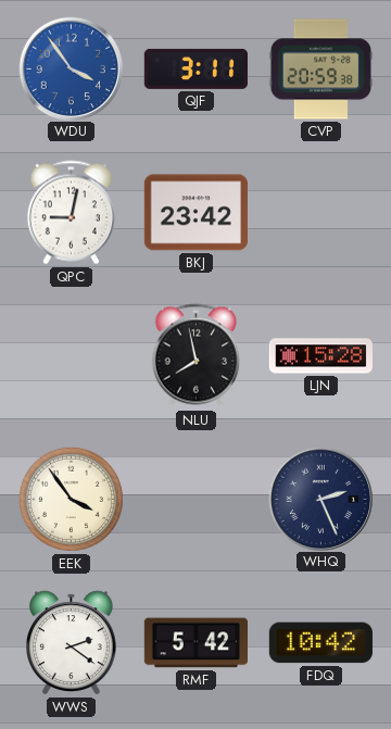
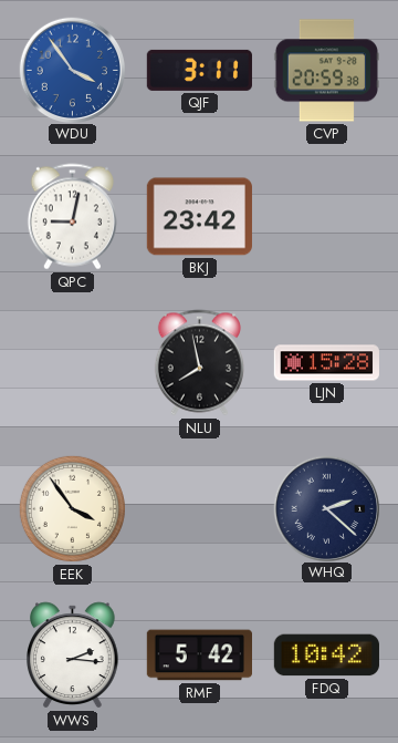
WHQ: 2:26 -> 2:22
WWS: 2:21 -> 2:16
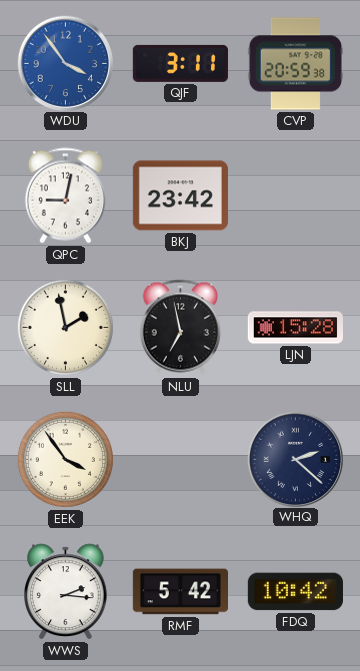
SLL: none -> 1:58
NLU: 7:58 -> 6:58
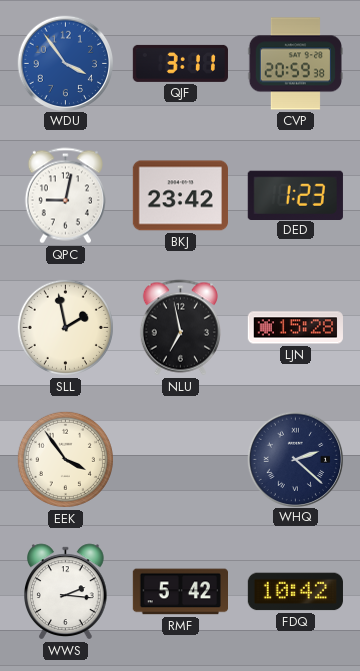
DED: none -> 1:23
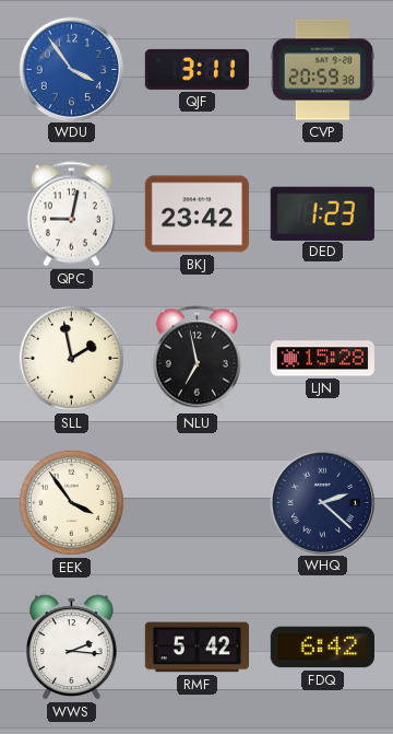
FDQ: 10:42 -> 6:42
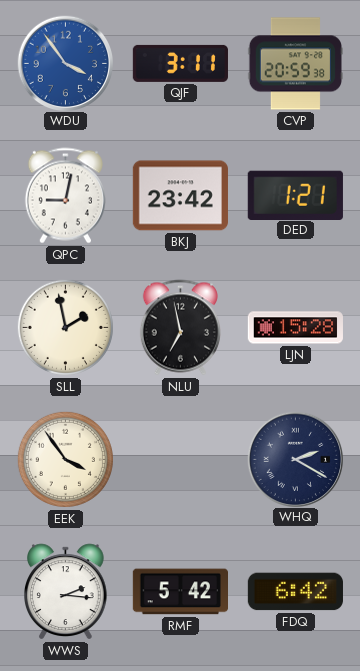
DED: 1:23 -> 1:21
WHQ: 2:22 -> 2:20
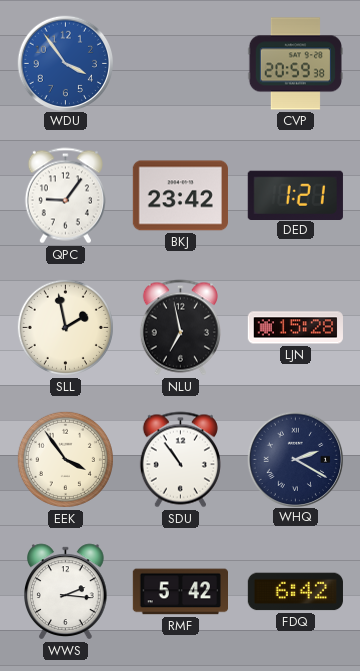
QJF: 3:11 -> none
QPC: 9:02 -> 9:06
SDU: none -> 10:54
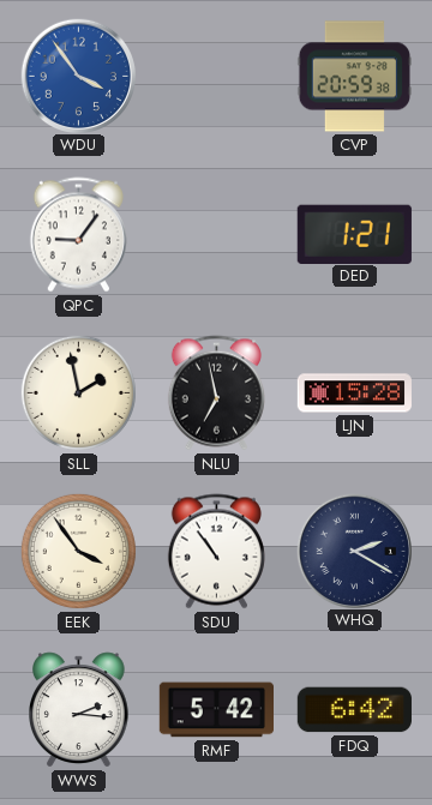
BKJ: 23:42 -> none
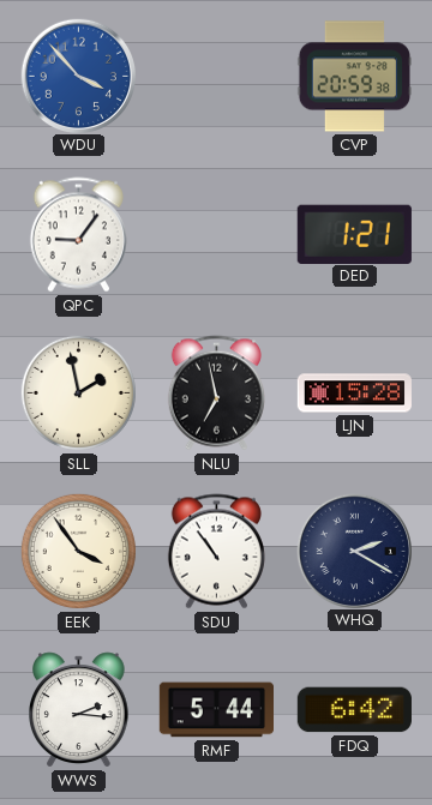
WDU: 3:54 -> 3:53
RMF: 5:42 -> 5:44
